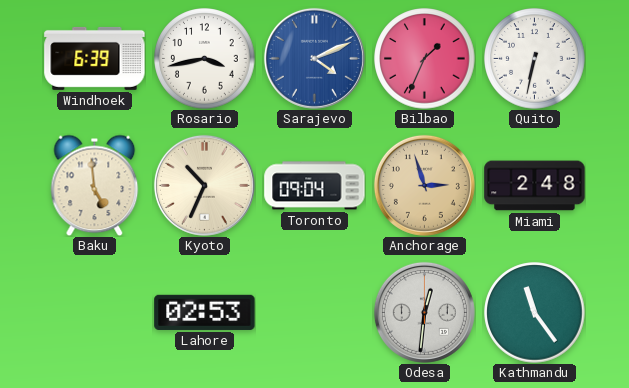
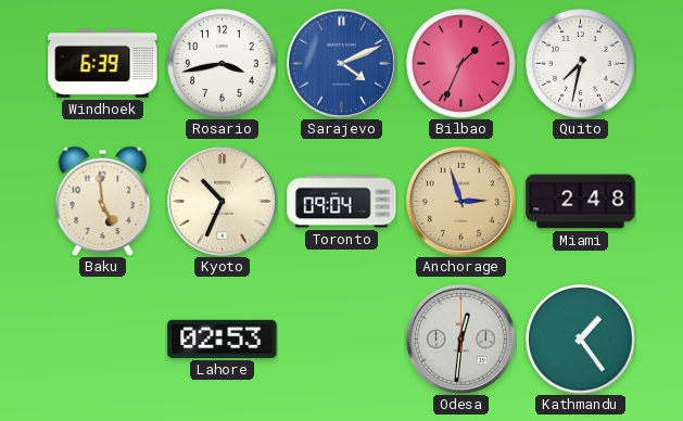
Quito: 6:32 -> 7:32
Kathmandu: 11:24 -> 1:24
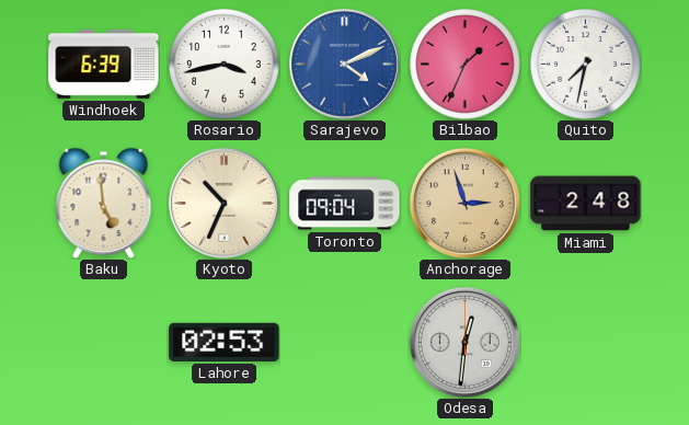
Kathmandu: 1:24 -> none
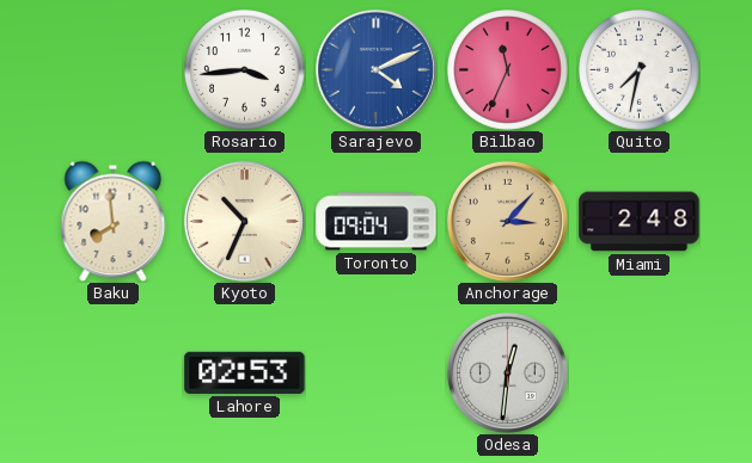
Windhoek: 6:39 -> none
Rosario: 3:43 -> 3:44
Bilbao: 1:34 -> 11:34
Baku: 4:59 -> 7:59
Anchorage: 2:57 -> 3:07
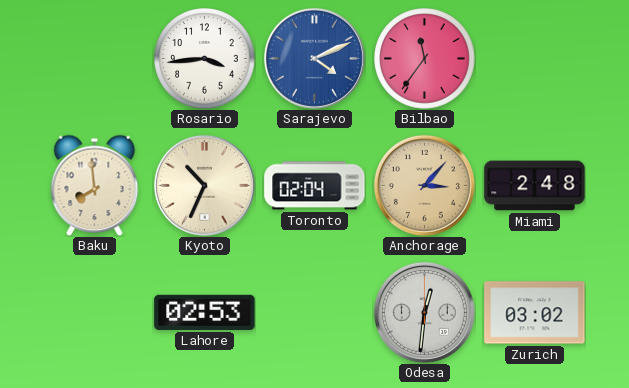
Bilbao: 11:34 -> 11:36
Quito: 7:32 -> none
Toronto: 09:04 -> 02:04
Zurich: none -> 03:02
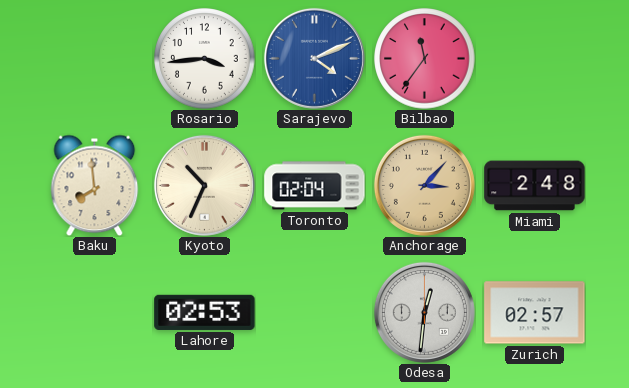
Zurich: 03:02 -> 02:57
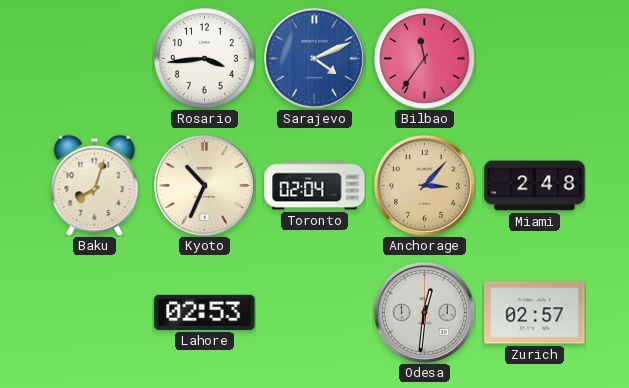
Baku: 7:59 -> 8:03
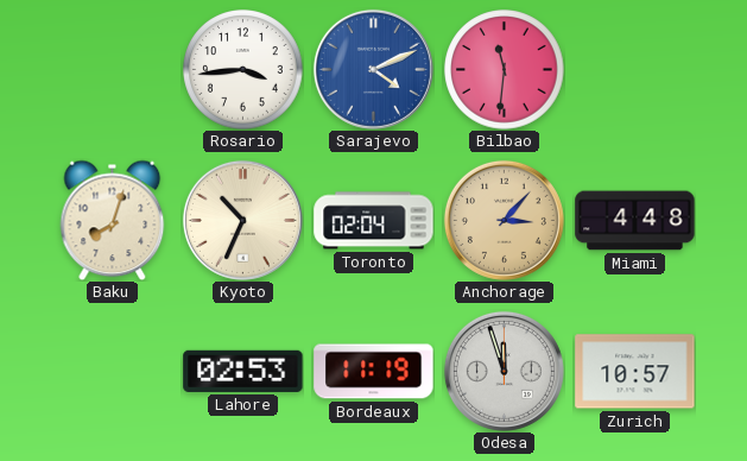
Bilbao: 11:36 -> 11:31
Miami: 2:48 -> 4:48
Bordeaux: none -> 11:19
Odesa: 12:31 -> 11:57
Zurich: 02:57 -> 10:57
